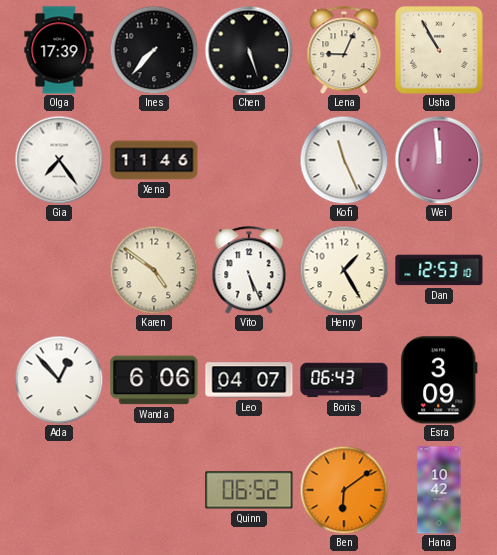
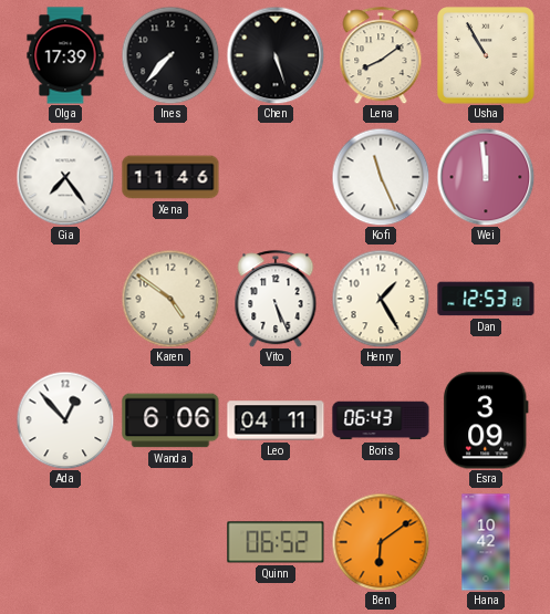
Lena: 9:04 -> 8:09
Leo: 04:07 -> 04:11
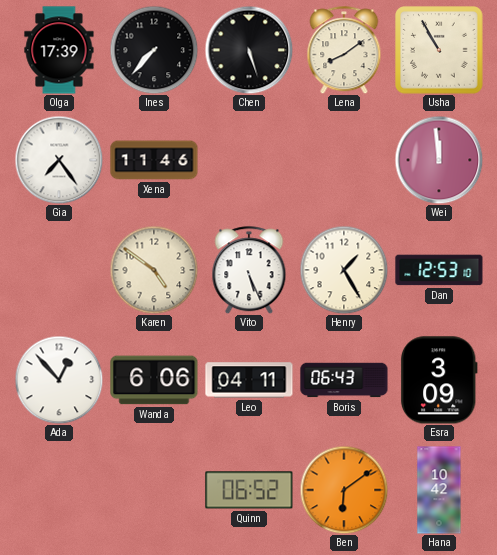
Kofi: 11:26 -> none
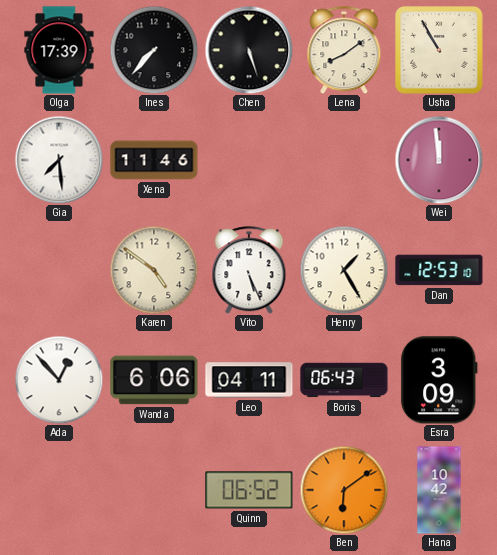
Gia: 7:24 -> 7:29
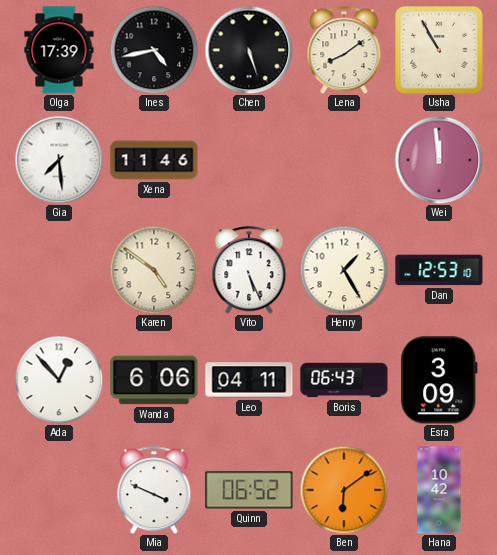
Ines: 7:37 -> 4:43
Mia: none -> 3:49
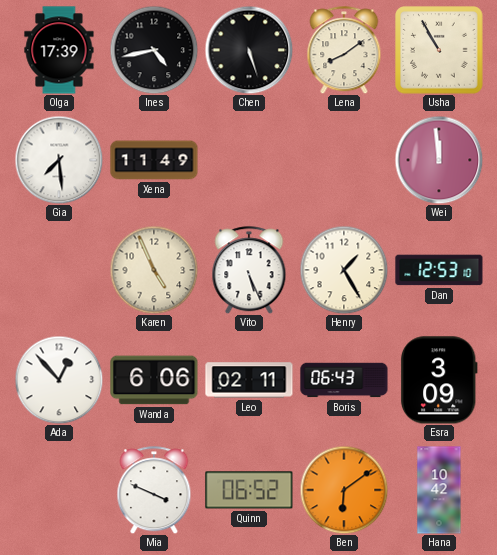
Xena: 11:46 -> 11:49
Karen: 4:51 -> 4:56
Leo: 04:11 -> 02:11
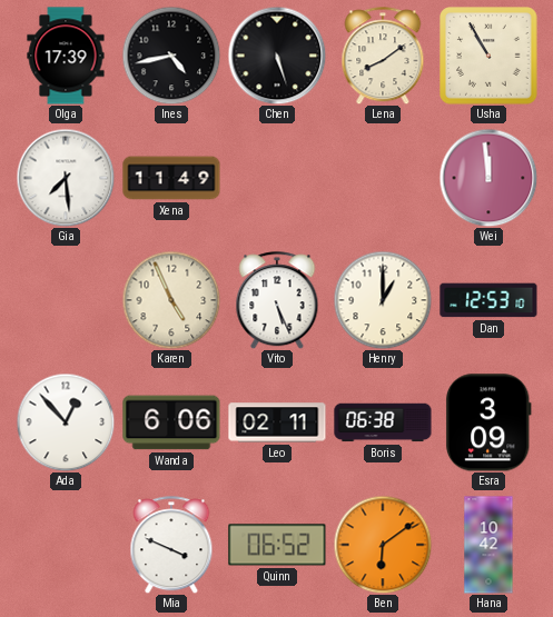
Henry: 1:25 -> 1:00
Boris: 06:43 -> 06:38
